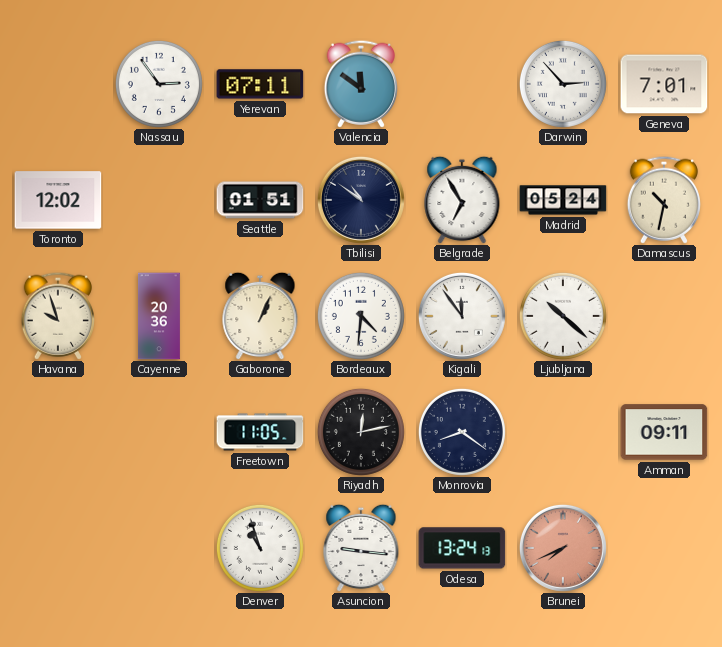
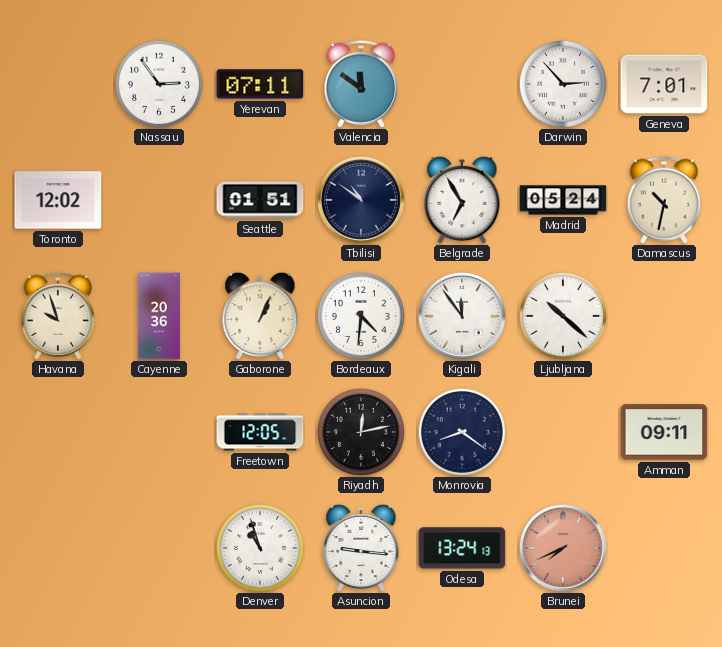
Freetown: 11:05 -> 12:05
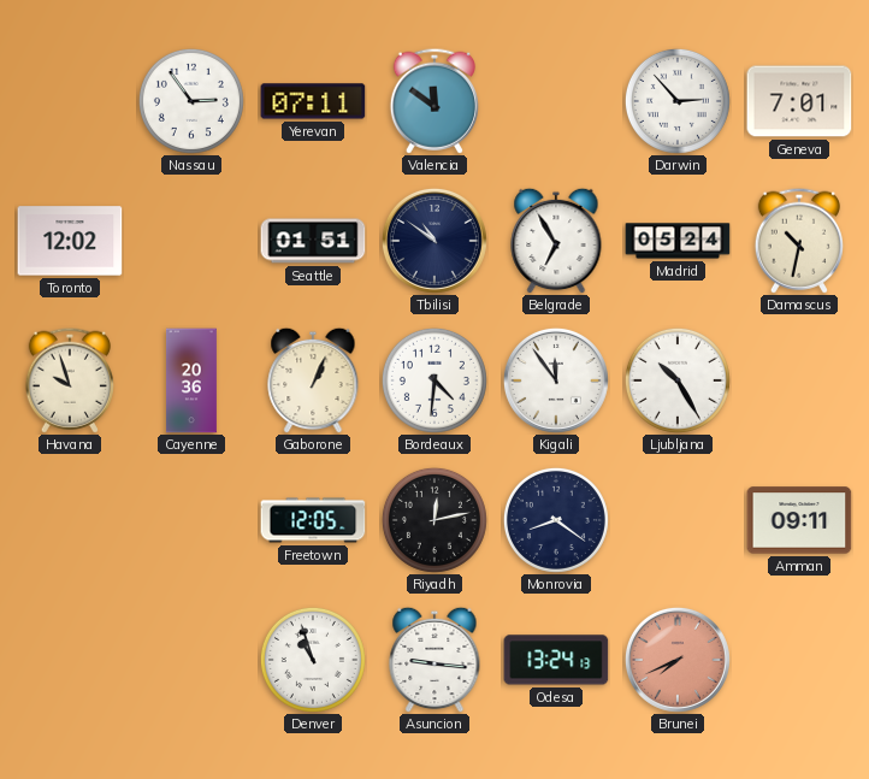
Ljubljana: 10:22 -> 10:25
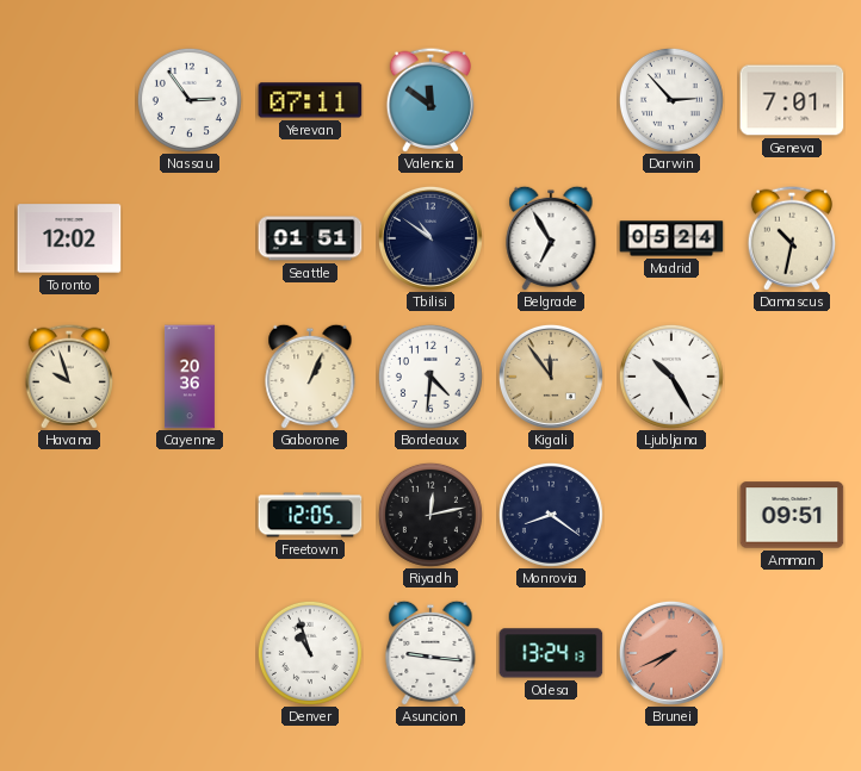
Kigali dial: white -> champagne
Amman: 09:11 -> 09:51
